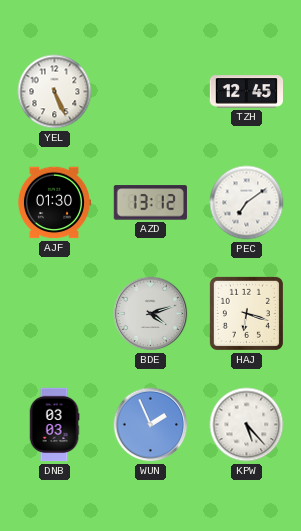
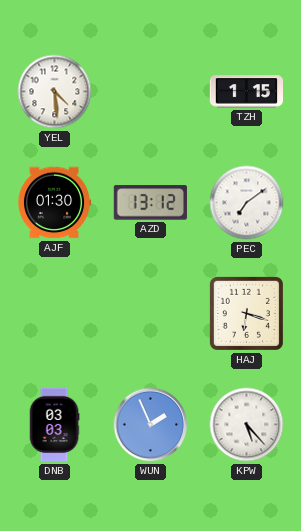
YEL: 5:26 -> 4:29
TZH: 12:45 -> 1:15
BDE: 4:12 -> none
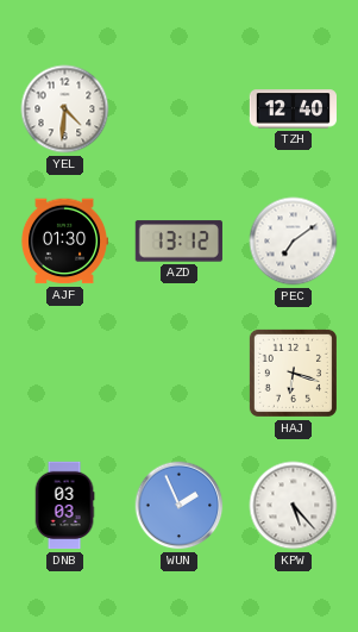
YEL: 4:29 -> 4:31
TZH: 1:15 -> 12:40
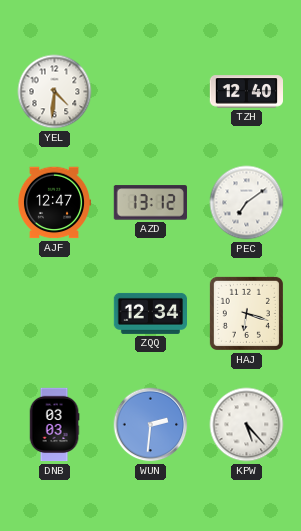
AJF: 01:30 -> 12:47
ZQQ: none -> 12:34
WUN: 1:56 -> 2:31
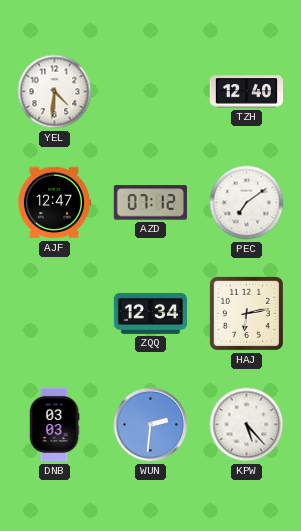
AZD: 13:12 -> 07:12
HAJ: 6:18 -> 6:13
